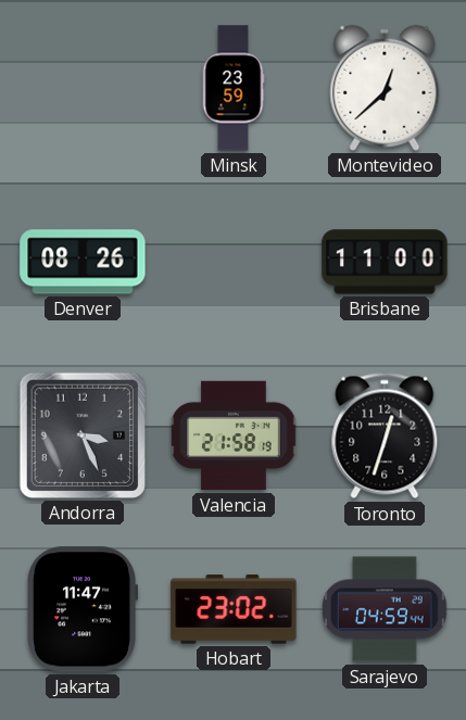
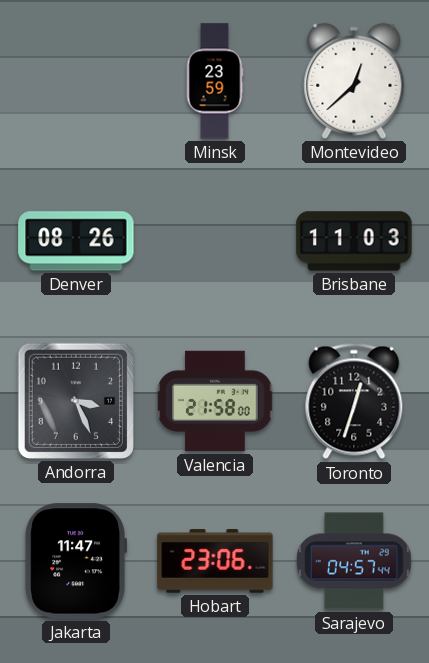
Brisbane: 11:00 -> 11:03
Valencia: 21:58:19 -> 21:58:00
Hobart: 23:02 -> 23:06
Sarajevo: 04:59 -> 04:57
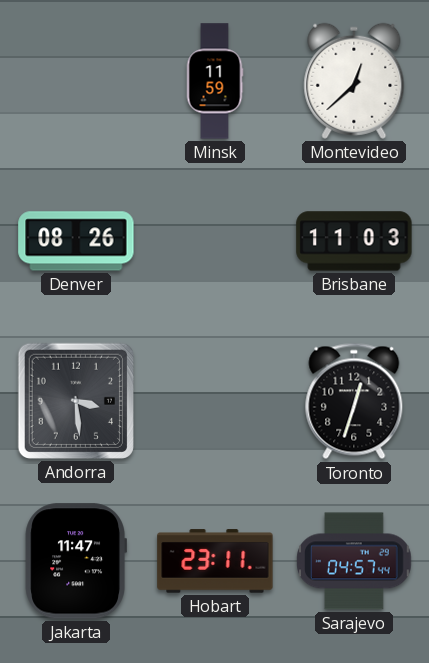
Minsk: 23:59 -> 11:59
Andorra: 3:26 -> 3:29
Valencia: 21:58 -> none
Hobart: 23:06 -> 23:11
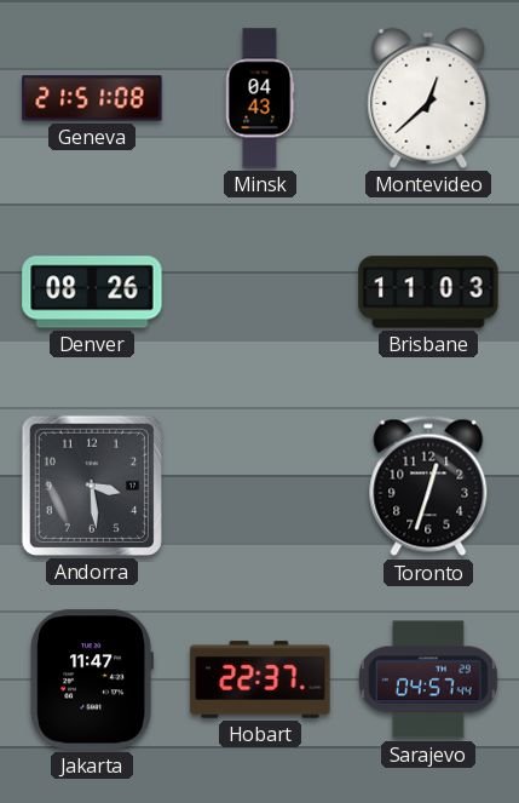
Geneva: none -> 21:51
Minsk: 11:59 -> 04:43
Hobart: 23:11 -> 22:37
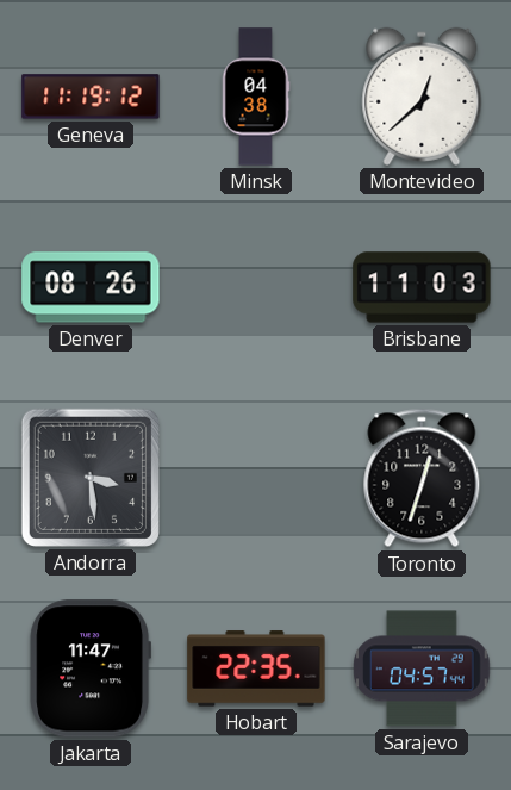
Geneva: 21:51 -> 11:19
Minsk: 04:43 -> 04:38
Hobart: 22:37 -> 22:35
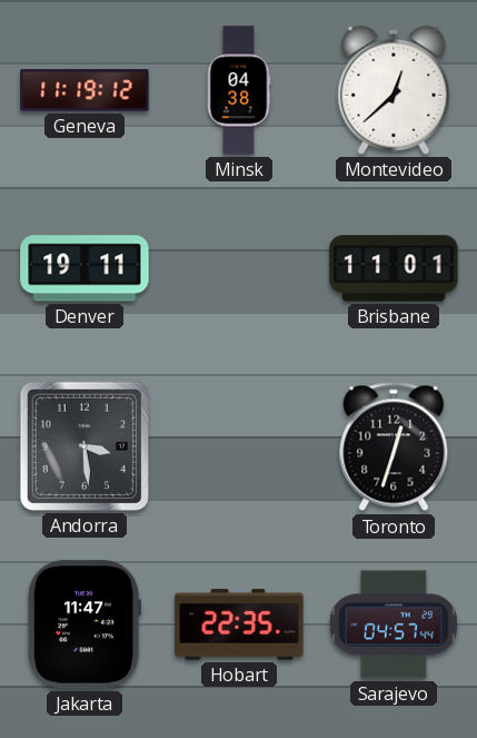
Denver: 08:26 -> 19:11
Brisbane: 11:03 -> 11:01
